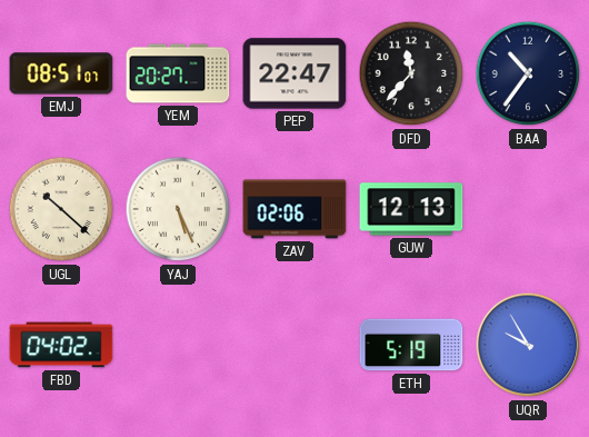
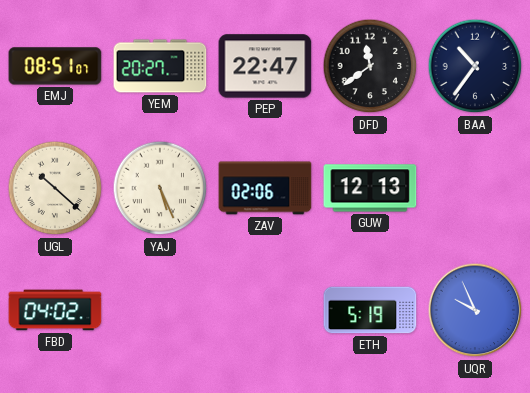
DFD: 11:37 -> 11:39
UQR: 9:55 -> 9:56
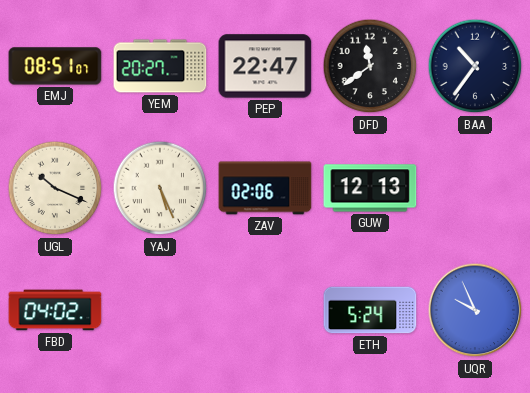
UGL: 10:22 -> 10:19
ETH: 5:19 -> 5:24
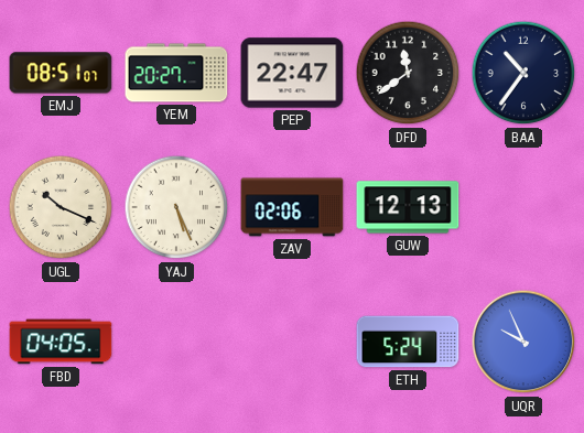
FBD: 04:02 -> 04:05
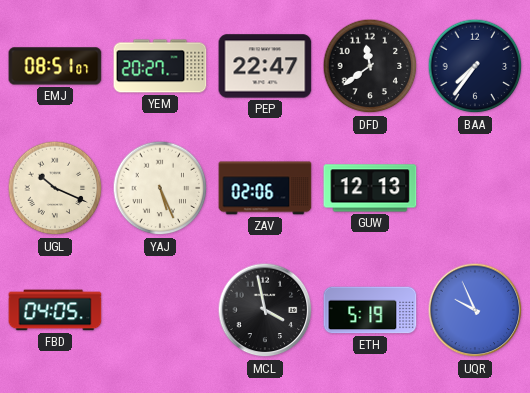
BAA: 10:36 -> 7:36
MCL: none -> 3:58
ETH: 5:24 -> 5:19
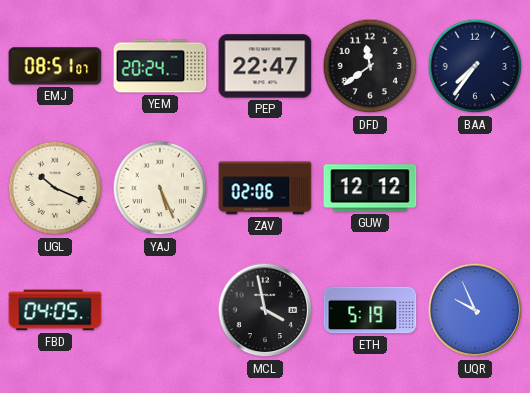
YEM: 20:27 -> 20:24
GUW: 12:13 -> 12:12
